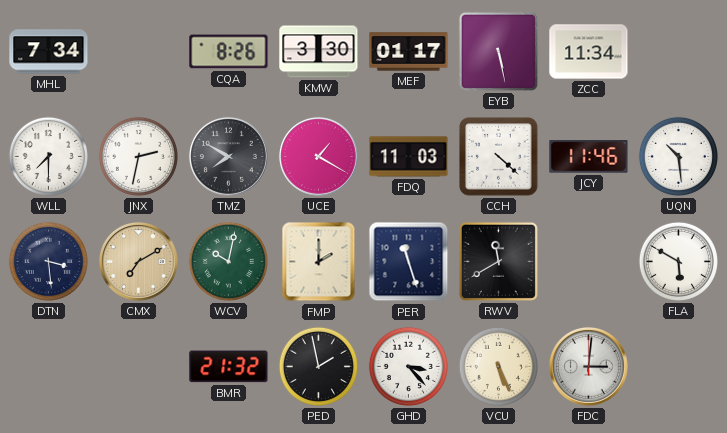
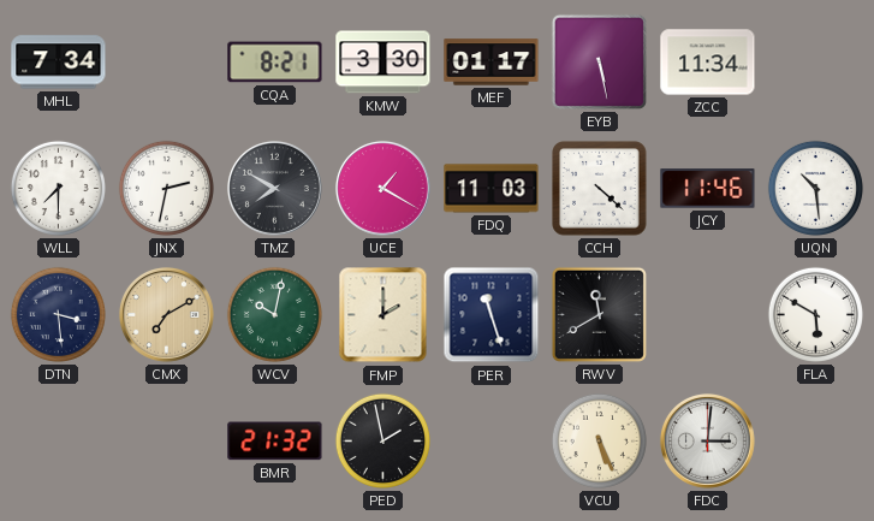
CQA: 8:26 -> 8:21
GHD: 3:23 -> none
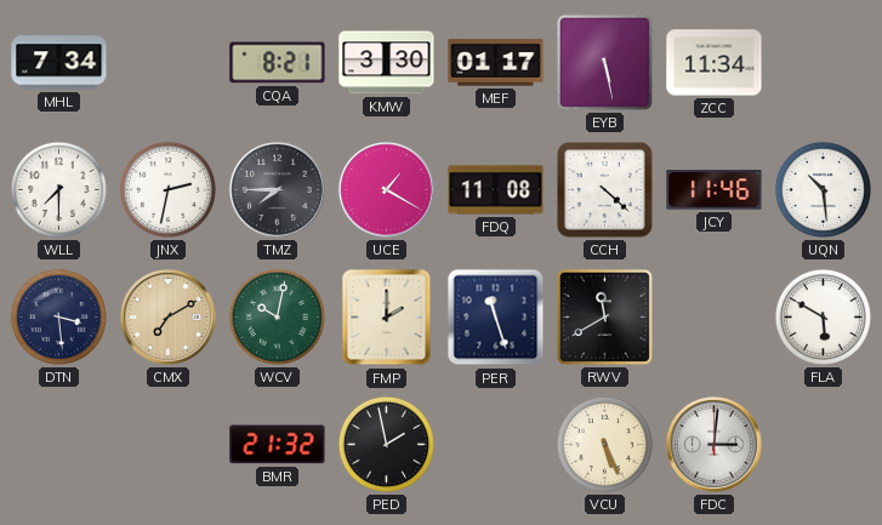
TMZ: 7:50 -> 7:45
FDQ: 11:03 -> 11:08
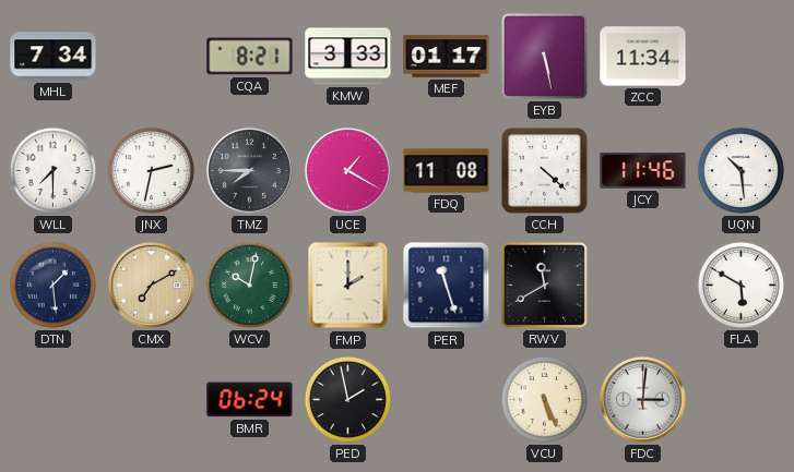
KMW: 3:30 -> 3:33
DTN: 3:29 -> 1:29
BMR: 21:32 -> 06:24
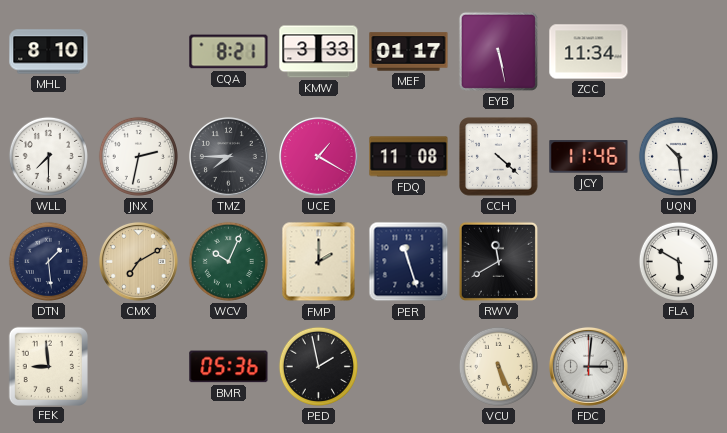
MHL: 7:34 -> 8:10
WCV: 10:02 -> 10:04
FEK: none -> 8:59
BMR: 06:24 -> 05:36
